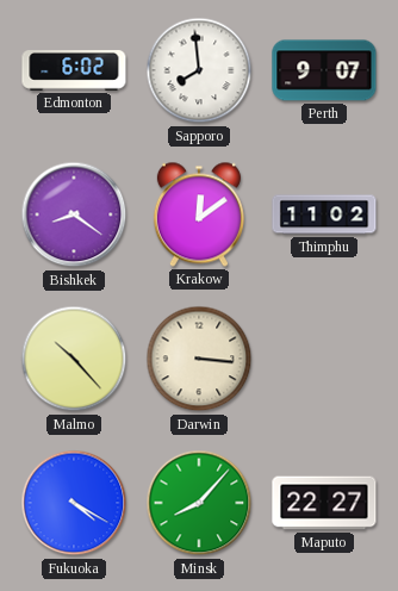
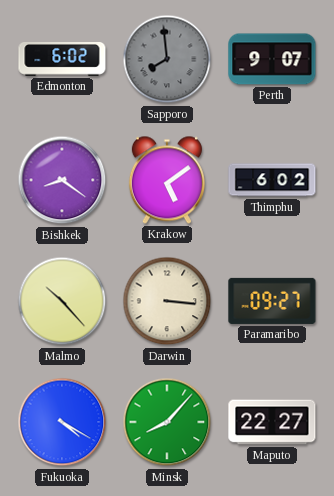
Sapporo dial: white -> grey
Krakow: 12:09 -> 5:09
Thimphu: 11:02 -> 6:02
Paramaribo: none -> 09:27
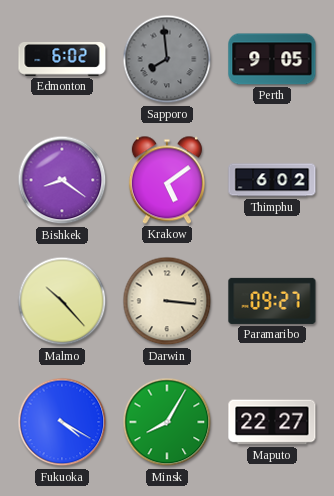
Perth: 9:07 -> 9:05
Minsk: 8:07 -> 8:05
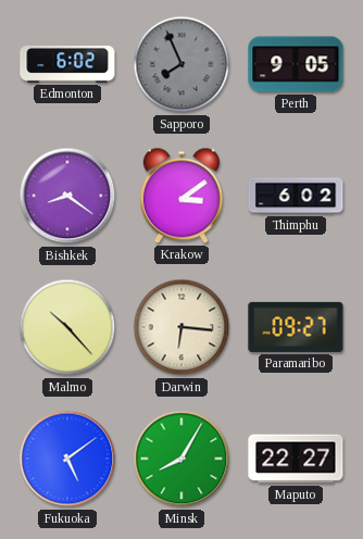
Sapporo: 7:59 -> 7:56
Krakow: 5:09 -> 3:09
Darwin: 3:16 -> 6:16
Fukuoka: 4:20 -> 5:09
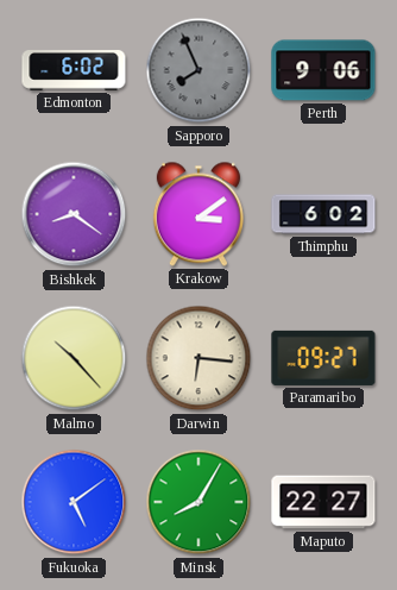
Perth: 9:05 -> 9:06
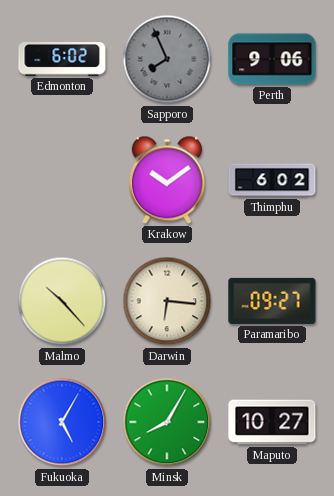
Bishkek: 8:21 -> none
Krakow: 3:09 -> 10:09
Fukuoka: 5:09 -> 5:05
Maputo: 22:27 -> 10:27
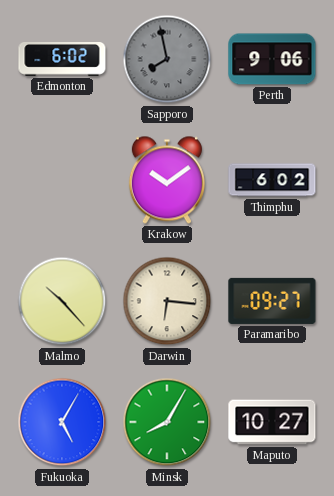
Sapporo: 7:56 -> 7:58
